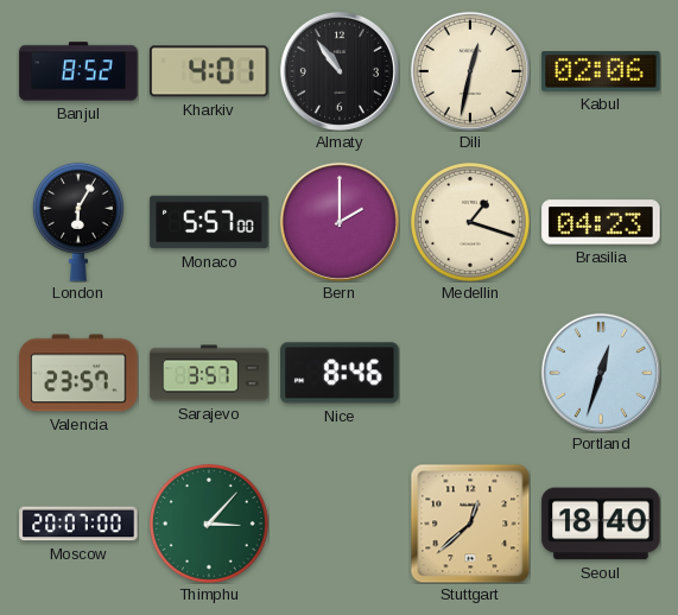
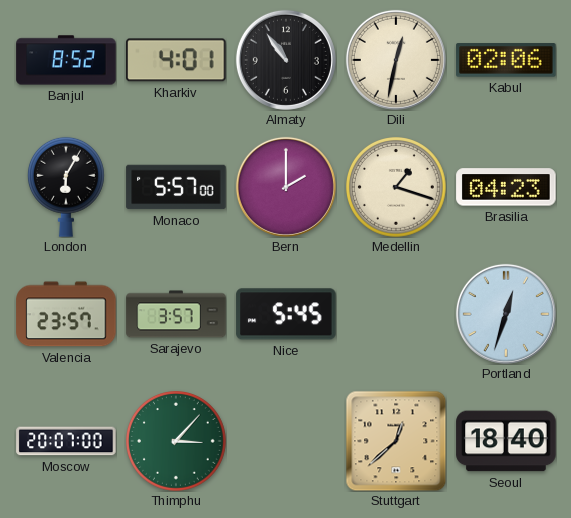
Nice: 8:46 -> 5:45
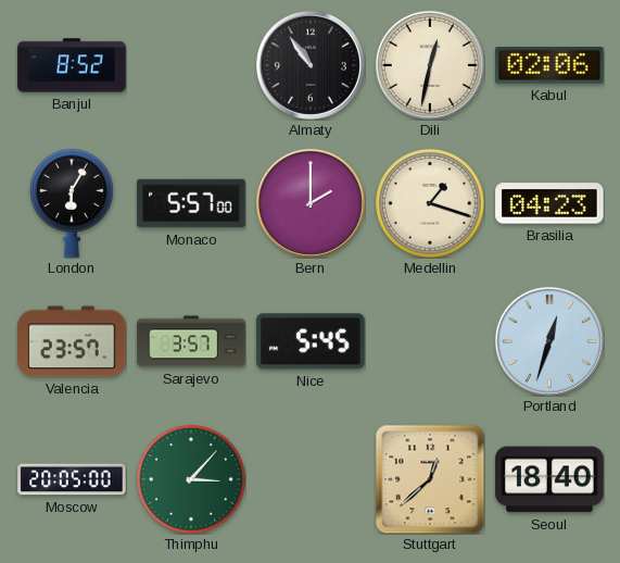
Kharkiv: 4:01 -> none
Moscow: 20:07 -> 20:05
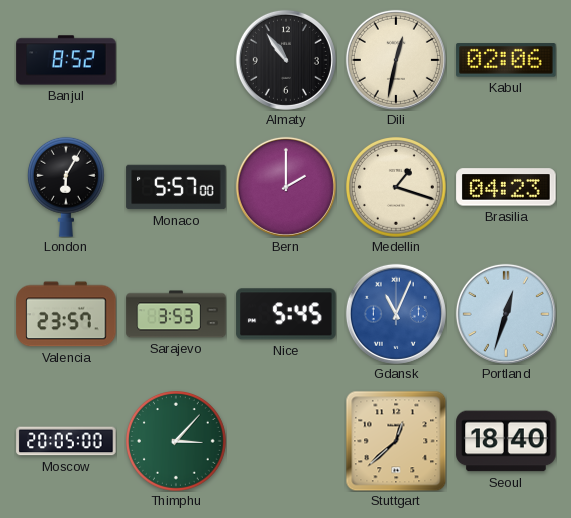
Sarajevo: 3:57 -> 3:53
Gdansk: none -> 11:04
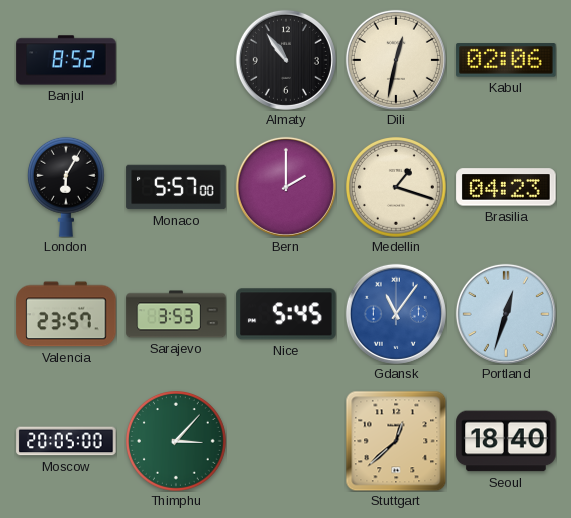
Gdansk: 11:04 -> 11:06
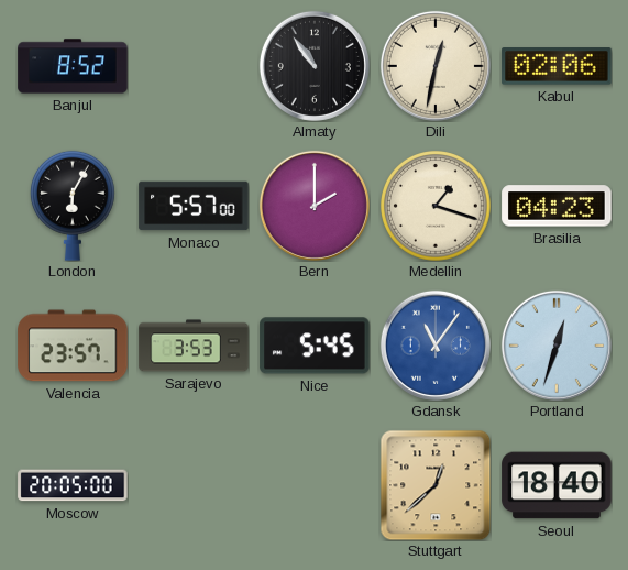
Thimphu: 3:07 -> none
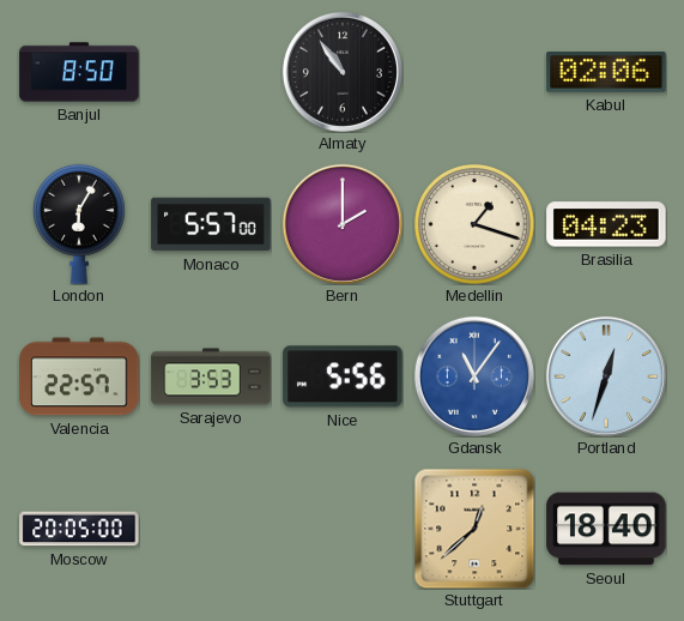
Banjul: 8:52 -> 8:50
Dili: 12:32 -> none
Valencia: 23:57 -> 22:57
Nice: 5:45 -> 5:56
